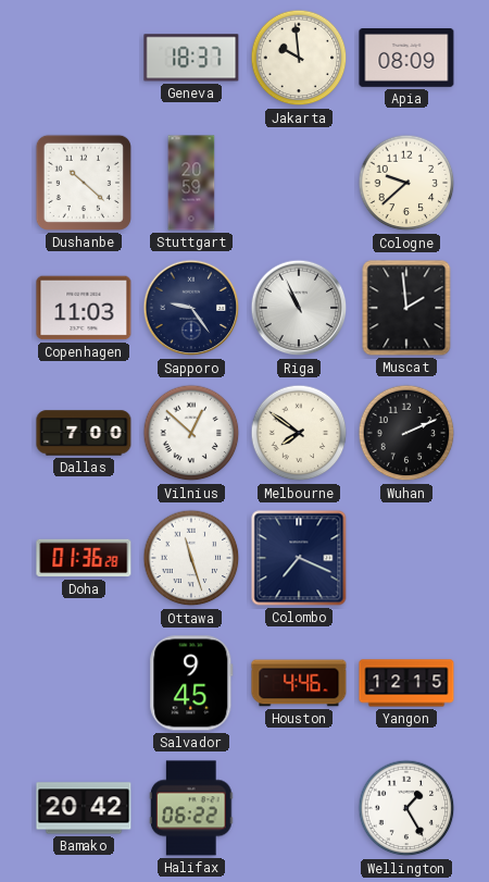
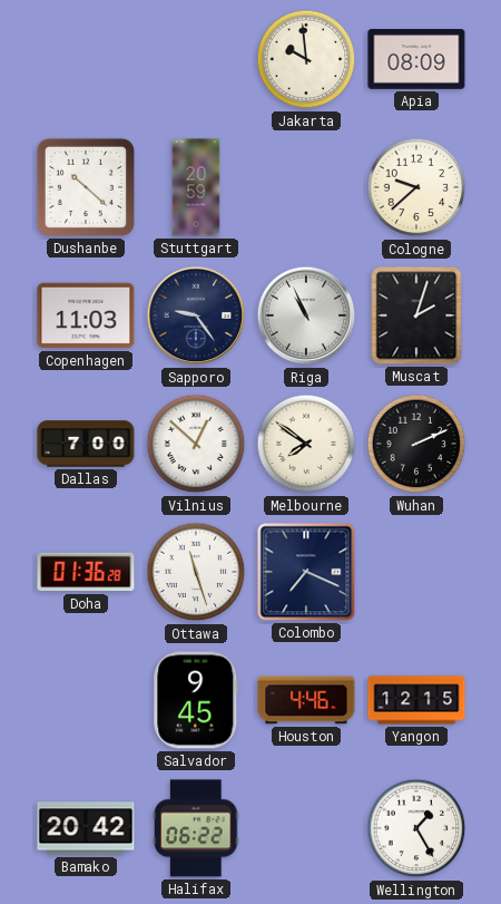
Geneva: 18:37 -> none
Muscat: 1:59 -> 2:03
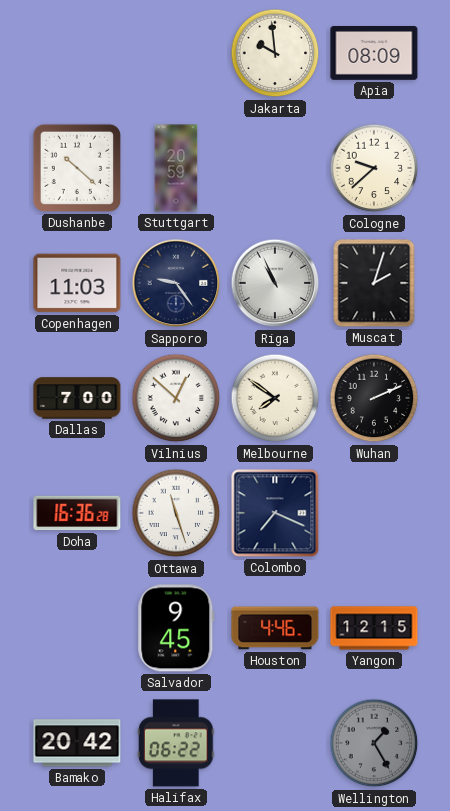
Doha: 01:36 -> 16:36
Wellington dial: white -> grey
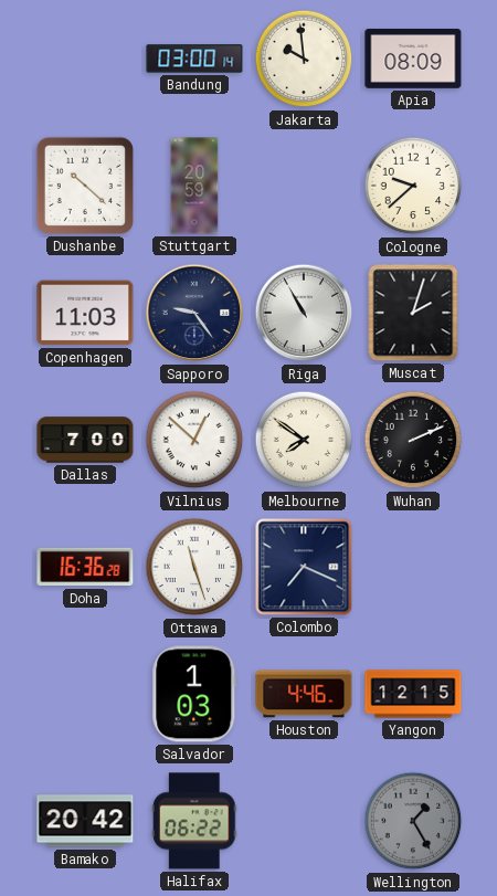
Bandung: none -> 03:00
Riga: 10:56 -> 10:55
Salvador: 9:45 -> 1:03
